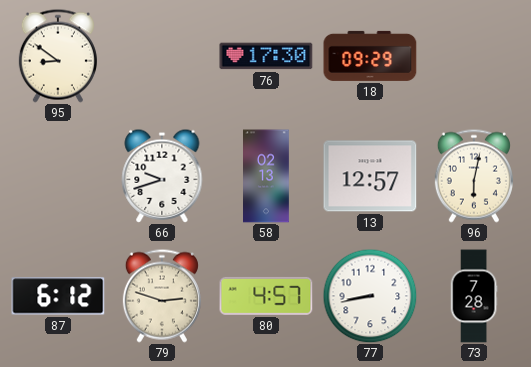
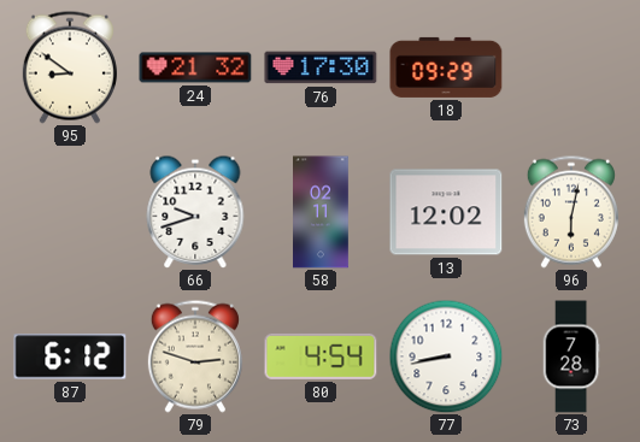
24: none -> 21:32
58: 02:13 -> 02:11
13: 12:57 -> 12:02
80: 4:57 -> 4:54
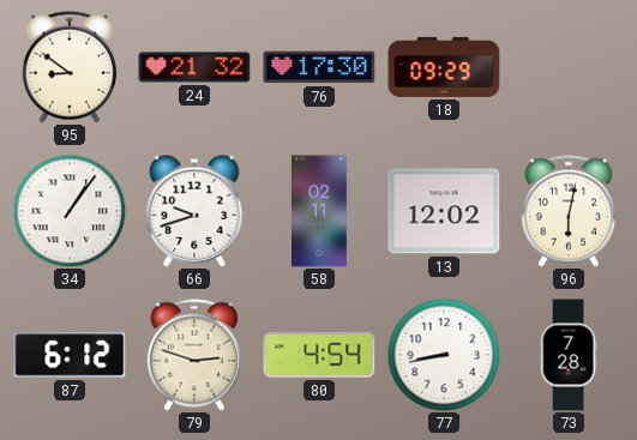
34: none -> 1:06
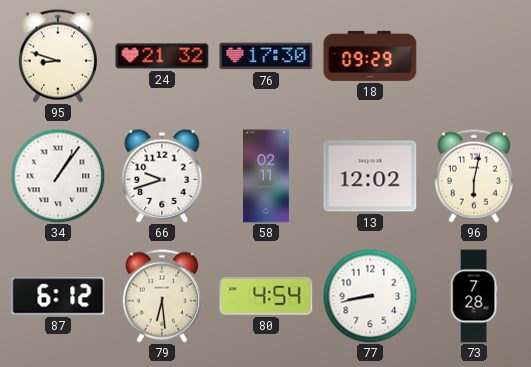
95: 8:51 -> 8:48
79: 2:48 -> 6:29
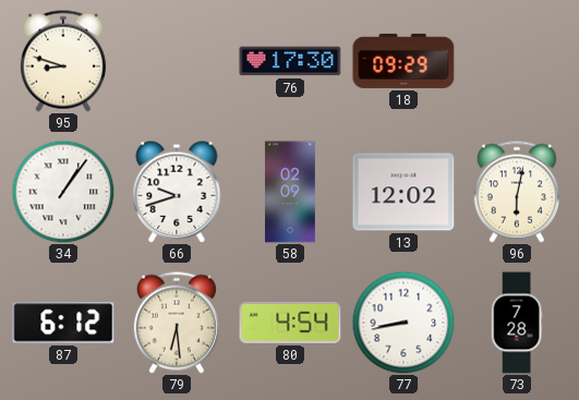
24: 21:32 -> none
58: 02:11 -> 02:09
